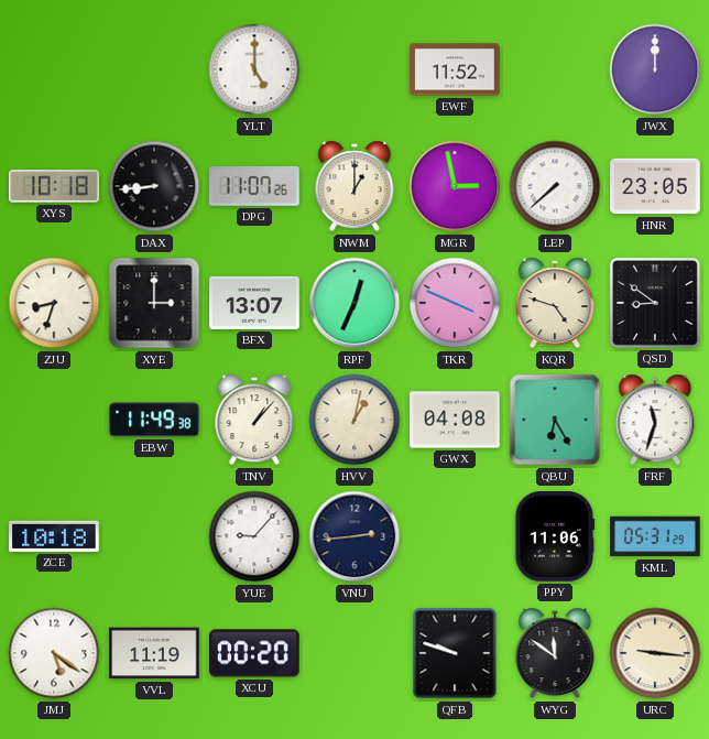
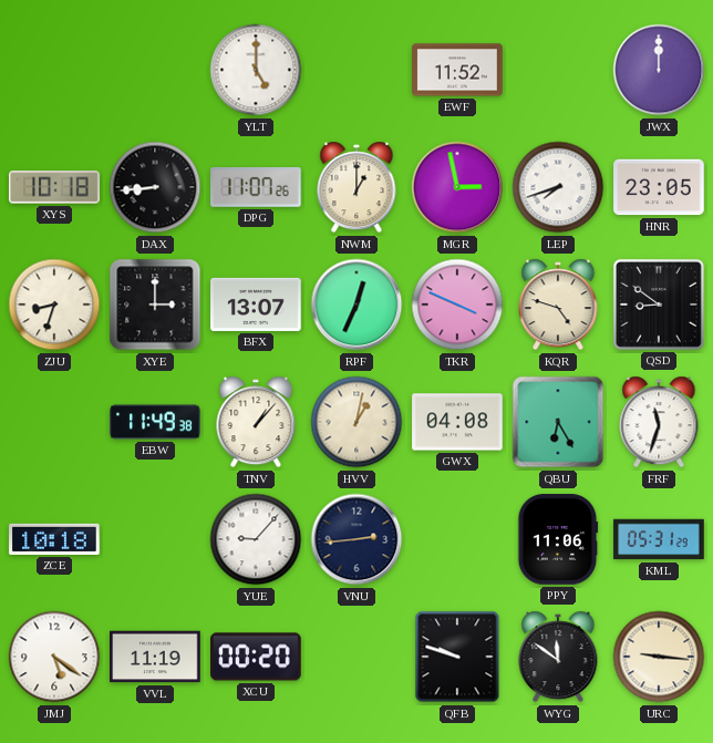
LEP: 7:38 -> 7:42
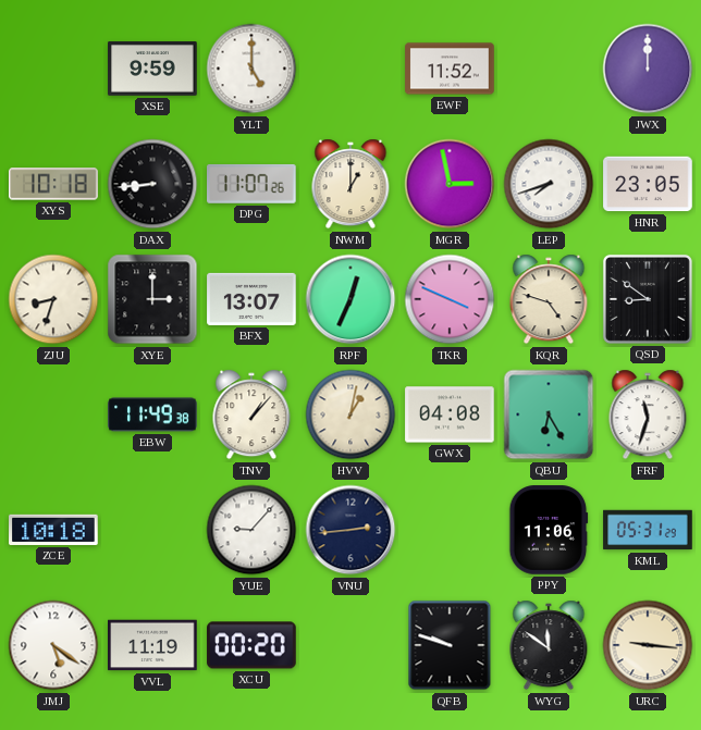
XSE: none -> 9:59
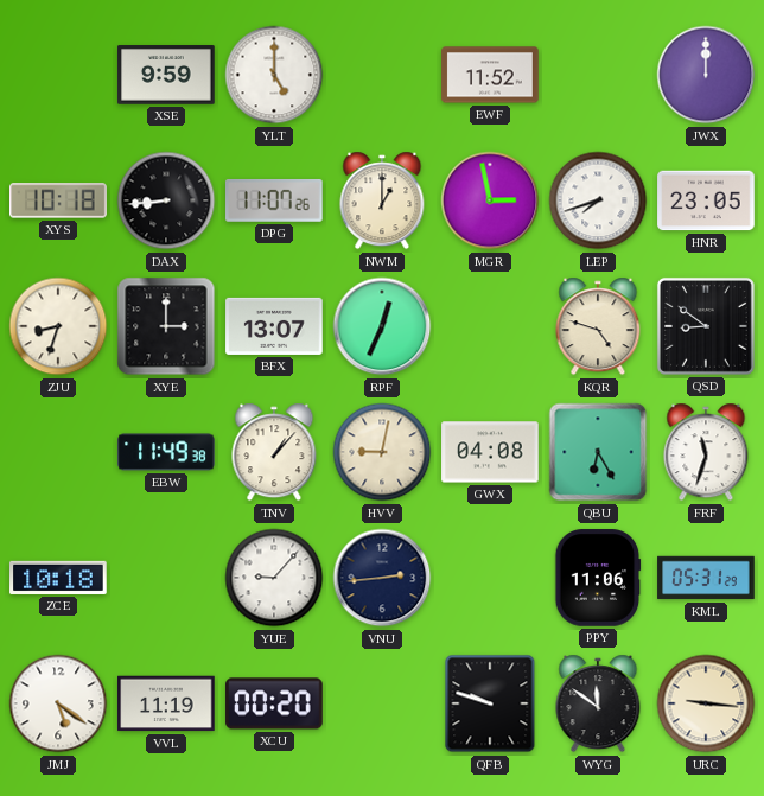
TKR: 3:49 -> none
HVV: 1:02 -> 9:02
